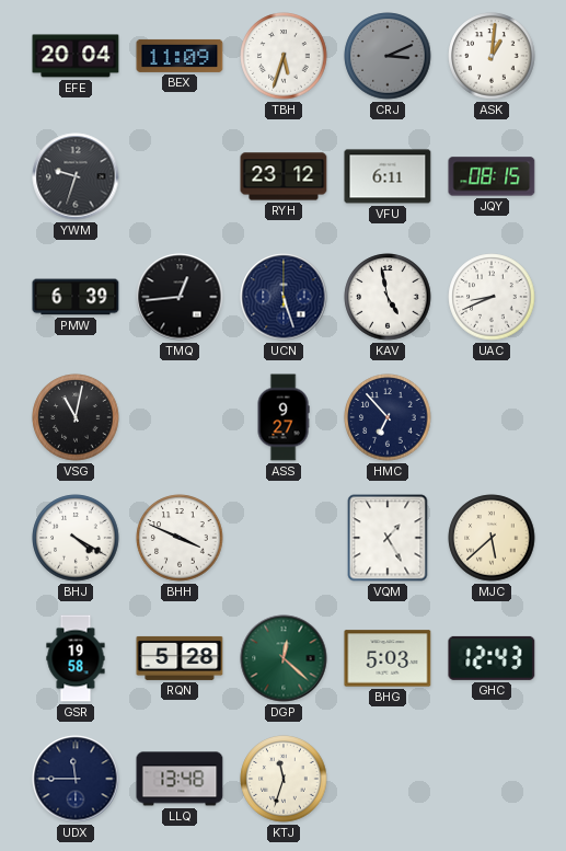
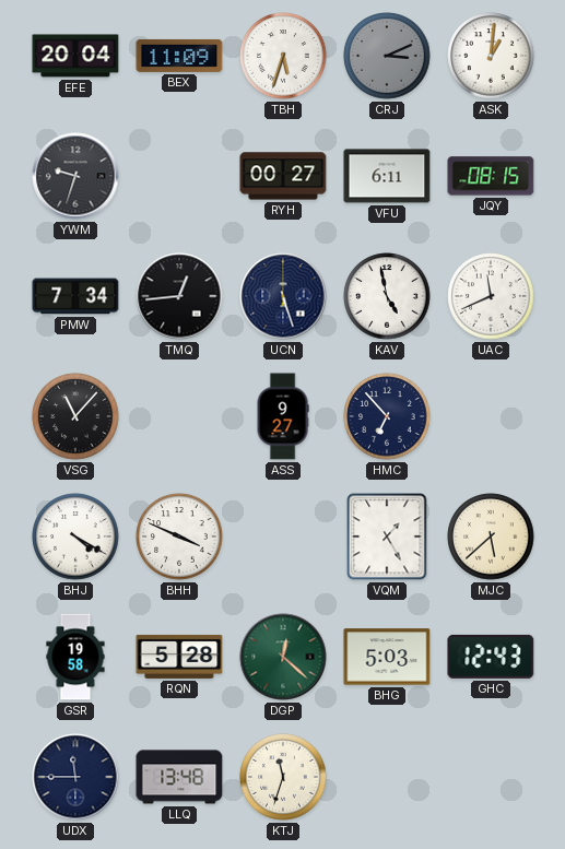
RYH: 23:12 -> 00:27
PMW: 6:39 -> 7:34
UAC: 8:41 -> 11:41
VSG: 11:02 -> 11:07
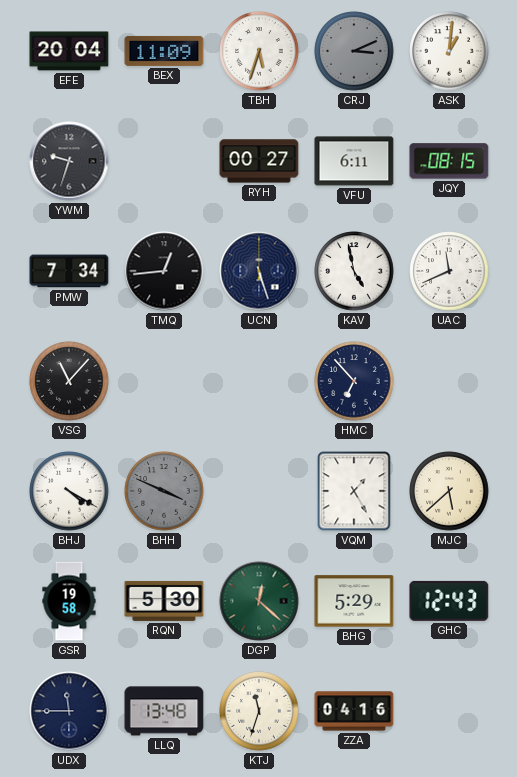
ASS: 9:27 -> none
BHH dial: white -> grey
RQN: 5:28 -> 5:30
BHG: 5:03 -> 5:29
ZZA: none -> 04:16
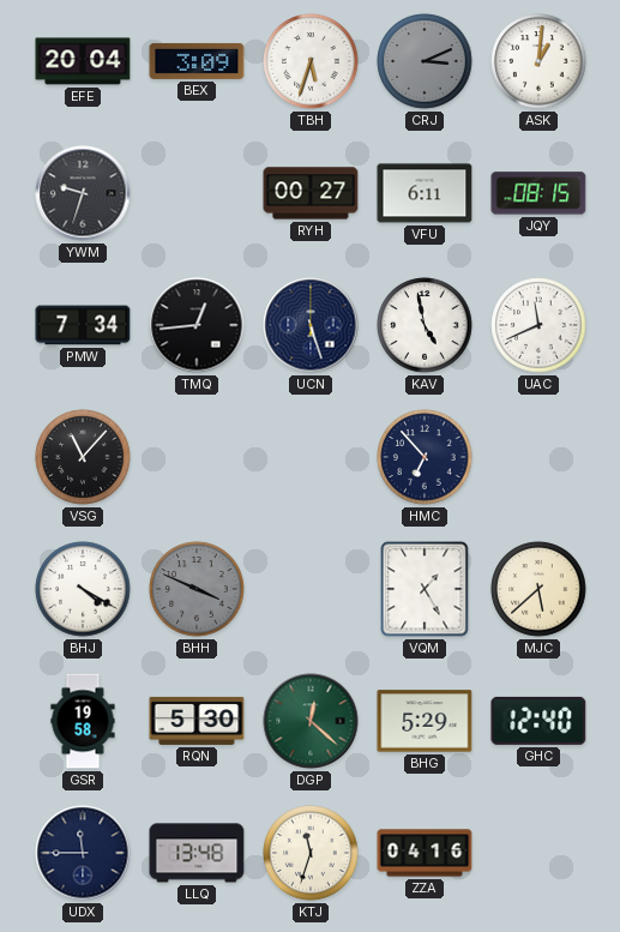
BEX: 11:09 -> 3:09
GHC: 12:43 -> 12:40
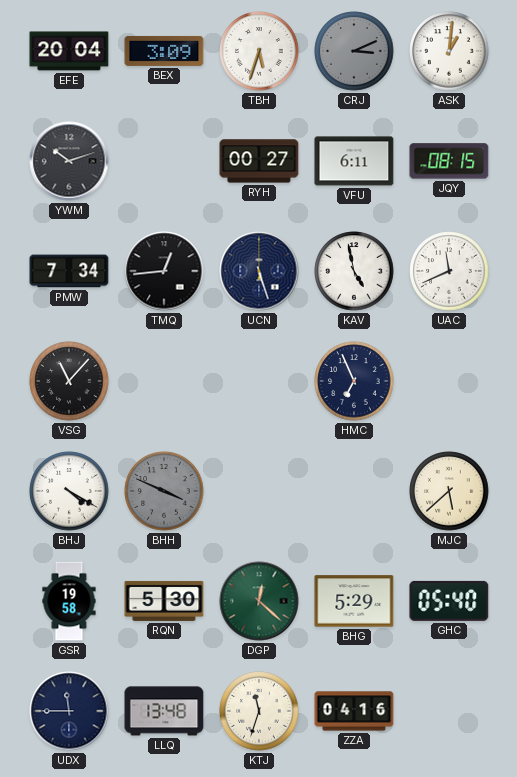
YWM: 9:33 -> 10:12
HMC: 6:53 -> 6:56
VQM: 1:25 -> none
GHC: 12:40 -> 05:40
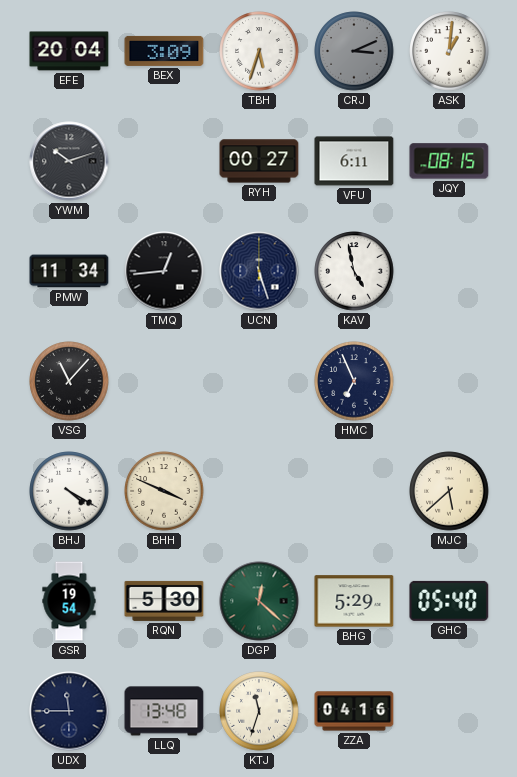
PMW: 7:34 -> 11:34
UAC: 11:41 -> none
BHH dial: grey -> cream
GSR: 19:58 -> 19:54
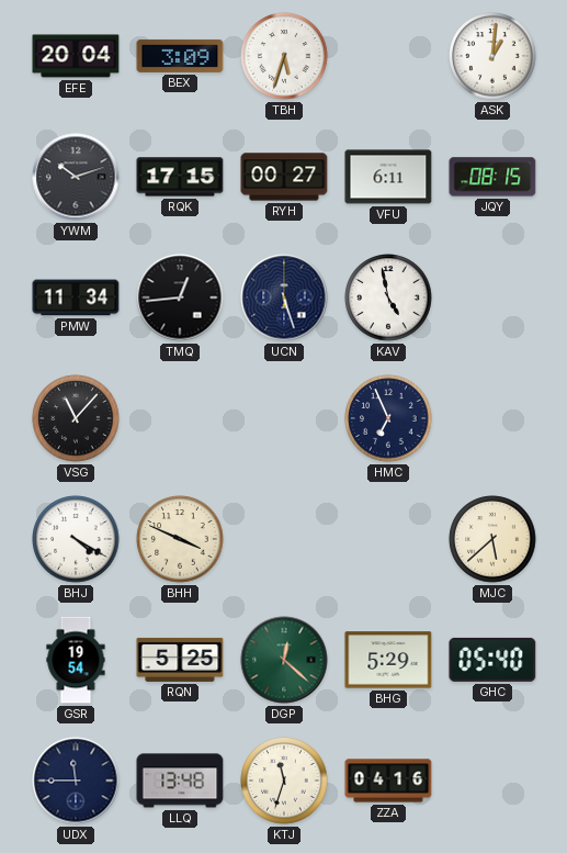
CRJ: 3:11 -> none
RQK: none -> 17:15
RQN: 5:30 -> 5:25
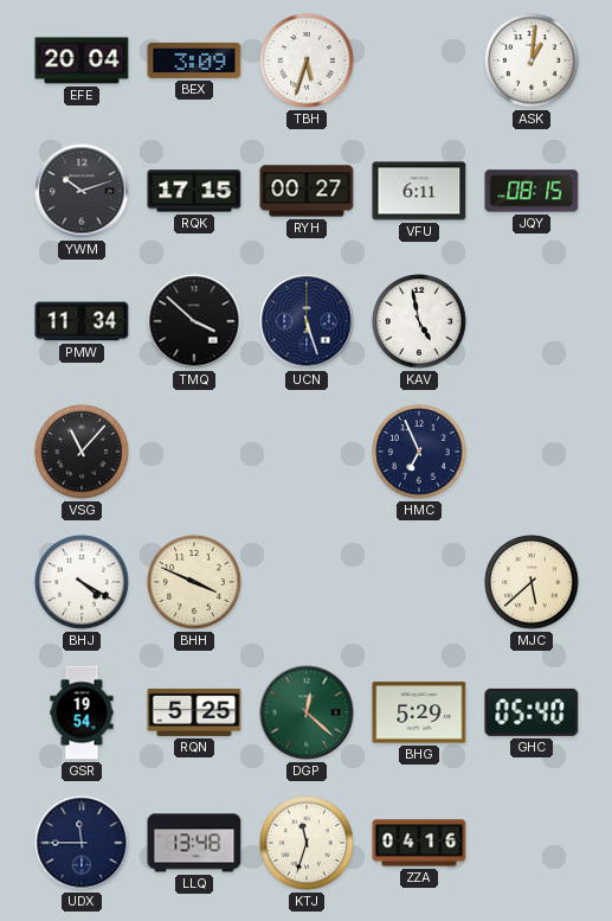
TMQ: 12:44 -> 3:52
